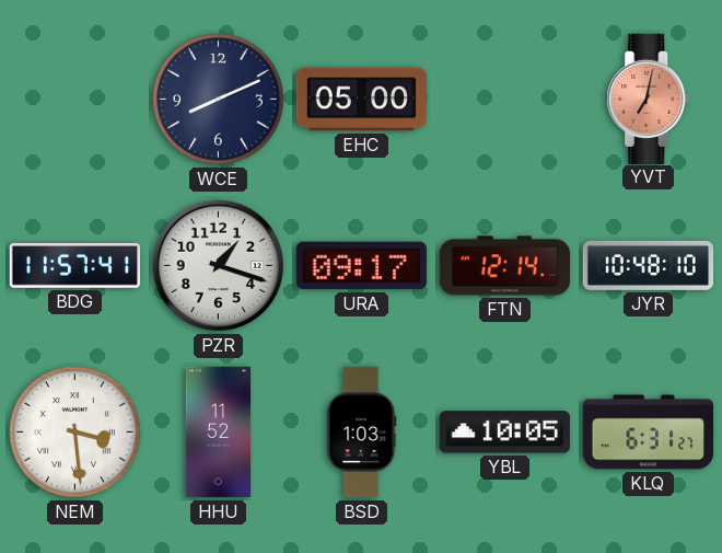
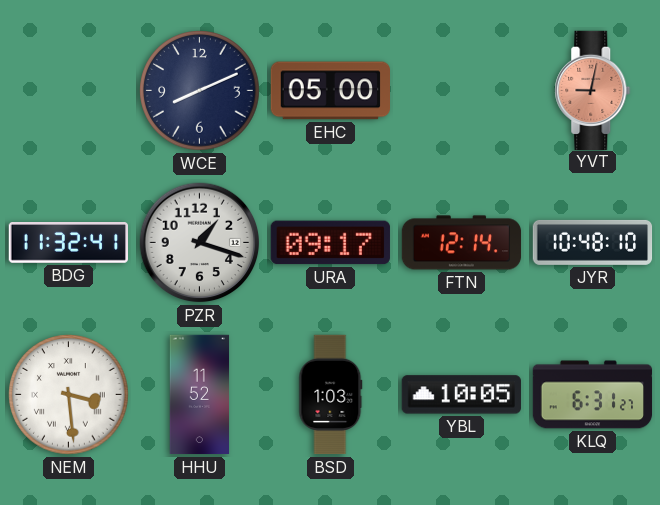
YVT: 7:02 -> 9:02
BDG: 11:57 -> 11:32
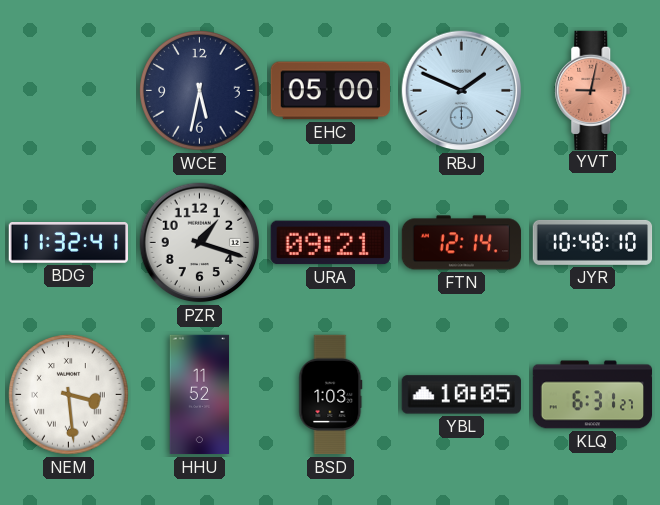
WCE: 8:11 -> 5:32
RBJ: none -> 1:49
URA: 09:17 -> 09:21
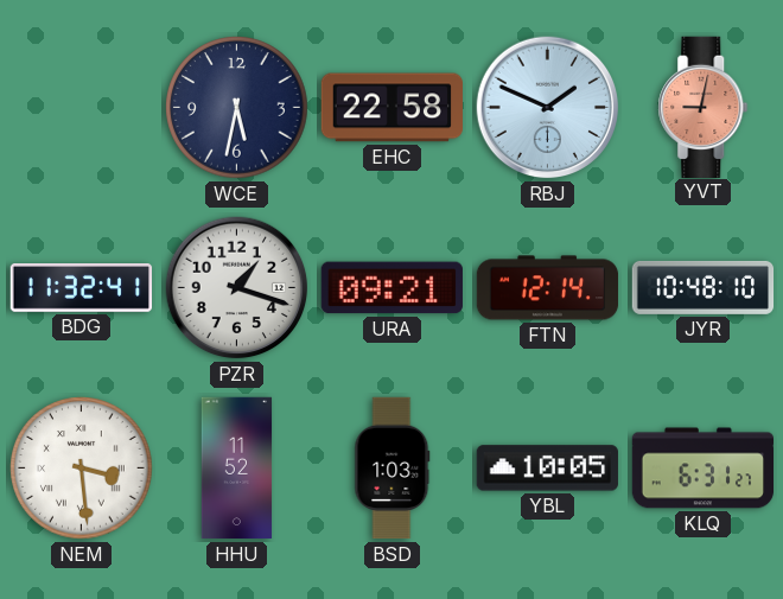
EHC: 05:00 -> 22:58
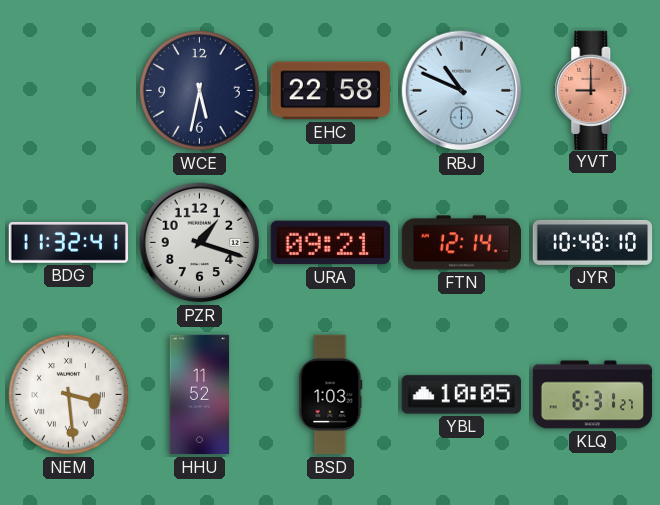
RBJ: 1:49 -> 10:49
YVT: 9:02 -> 9:00
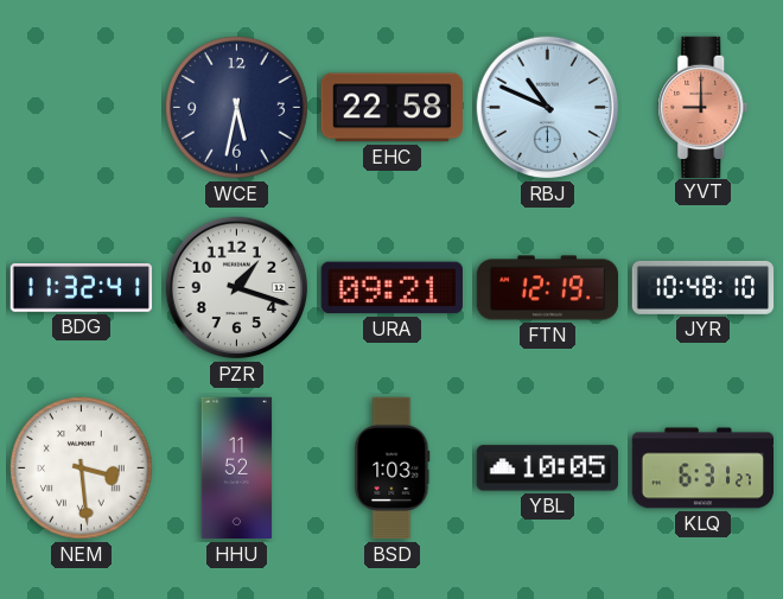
FTN: 12:14 -> 12:19
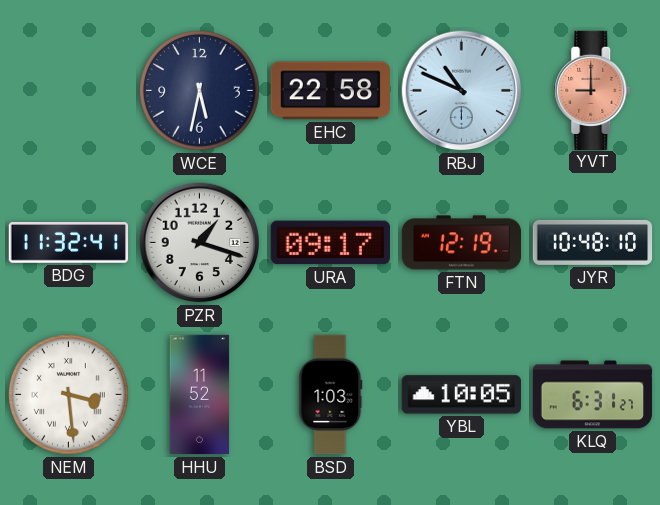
URA: 09:21 -> 09:17
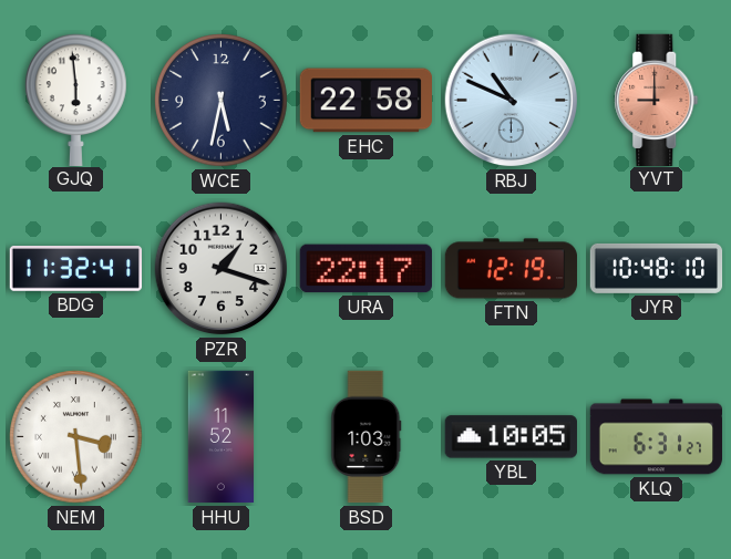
GJQ: none -> 5:59
URA: 09:17 -> 22:17
